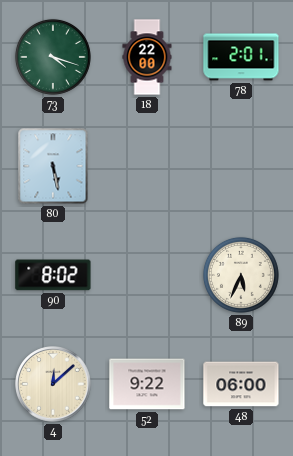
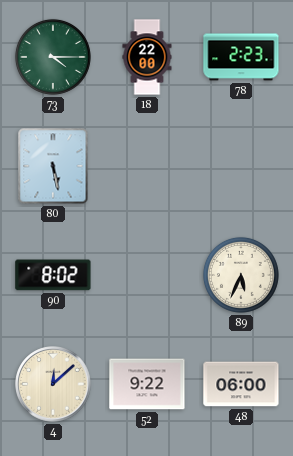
73: 4:18 -> 4:15
78: 2:01 -> 2:23
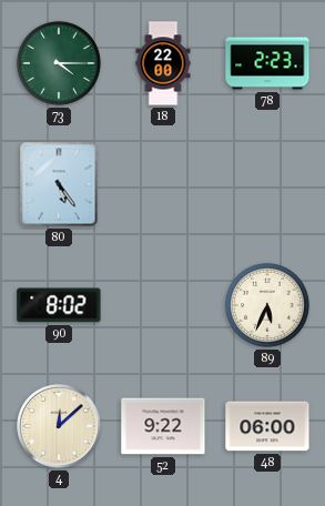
80: 5:28 -> 5:24
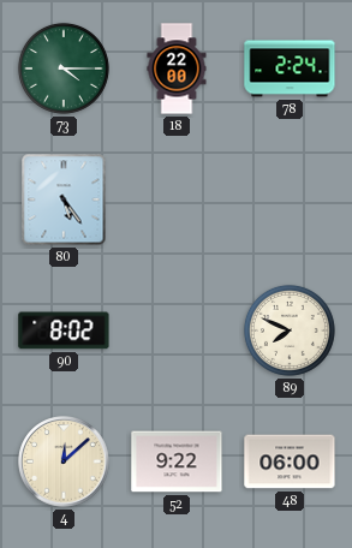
78: 2:23 -> 2:24
89: 5:34 -> 7:49
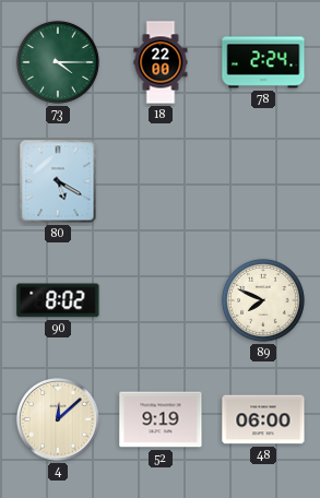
80: 5:24 -> 5:20
52: 9:22 -> 9:19
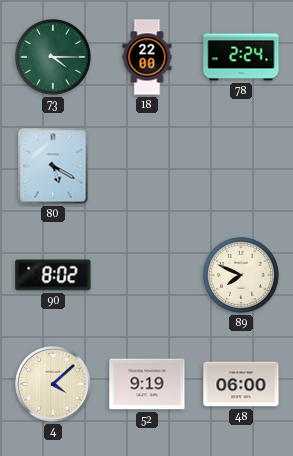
4: 12:08 -> 4:08
